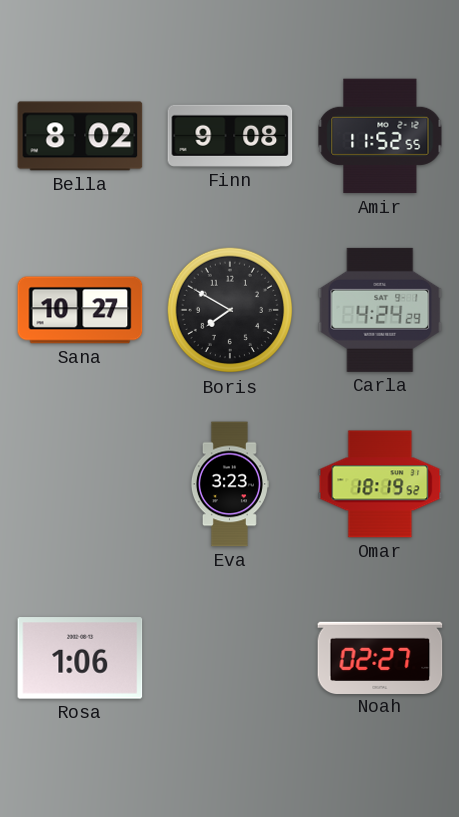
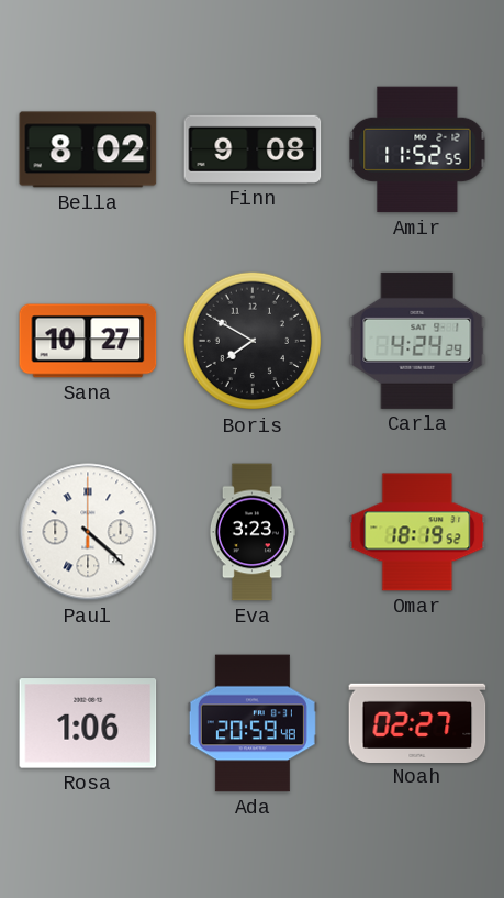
Paul: none -> 4:22
Ada: none -> 20:59
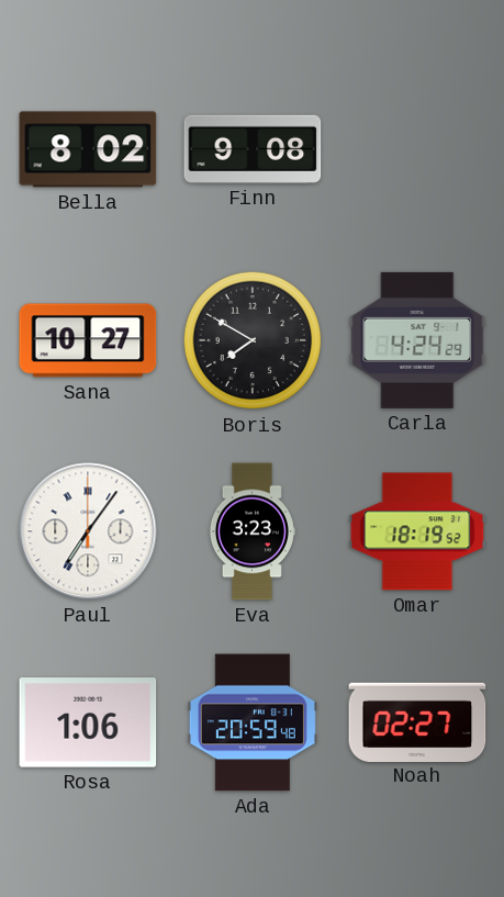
Amir: 11:52 -> none
Paul: 4:22 -> 7:06
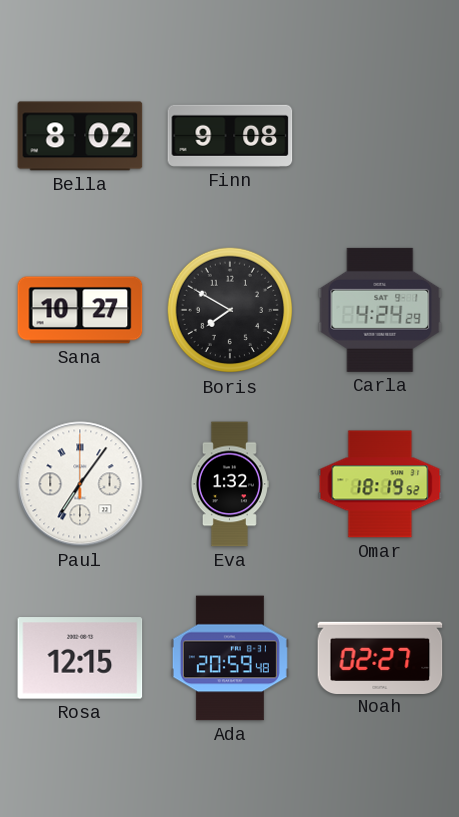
Eva: 3:23 -> 1:32
Rosa: 1:06 -> 12:15
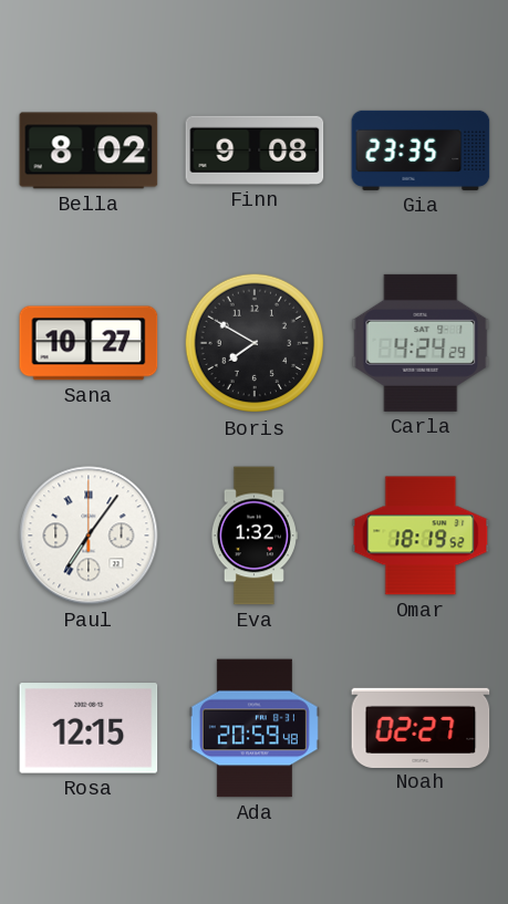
Gia: none -> 23:35
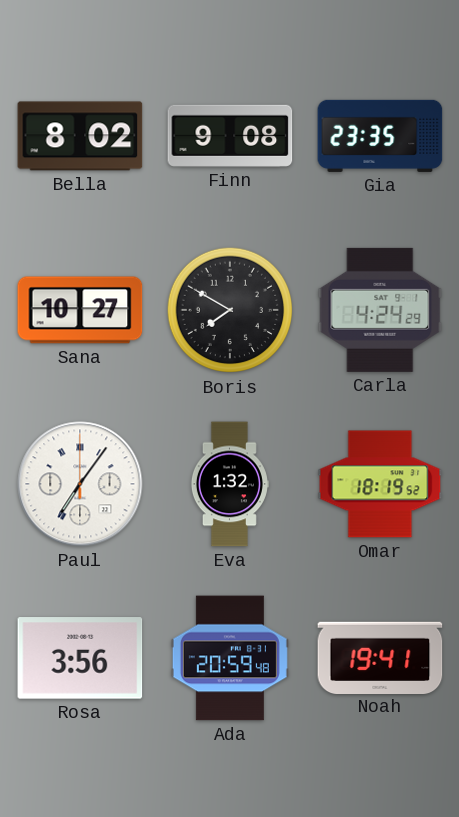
Rosa: 12:15 -> 3:56
Noah: 02:27 -> 19:41
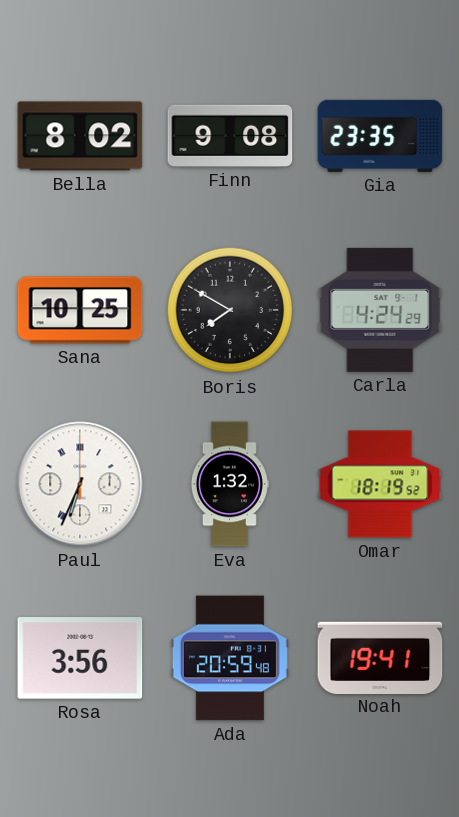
Sana: 10:27 -> 10:25
Paul: 7:06 -> 6:34
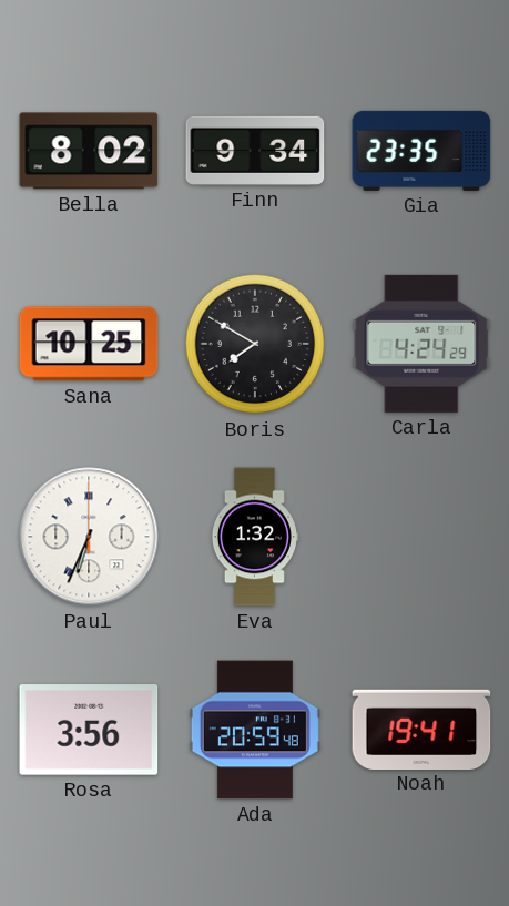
Finn: 9:08 -> 9:34
Omar: 18:19 -> none
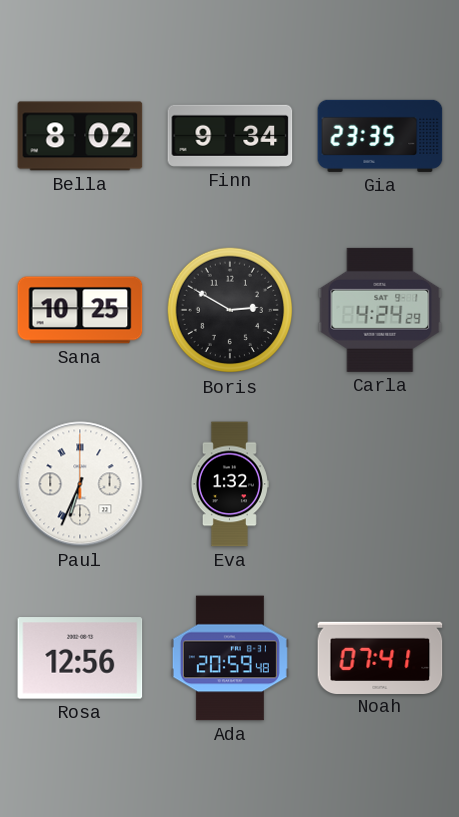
Boris: 7:50 -> 2:50
Rosa: 3:56 -> 12:56
Noah: 19:41 -> 07:41
